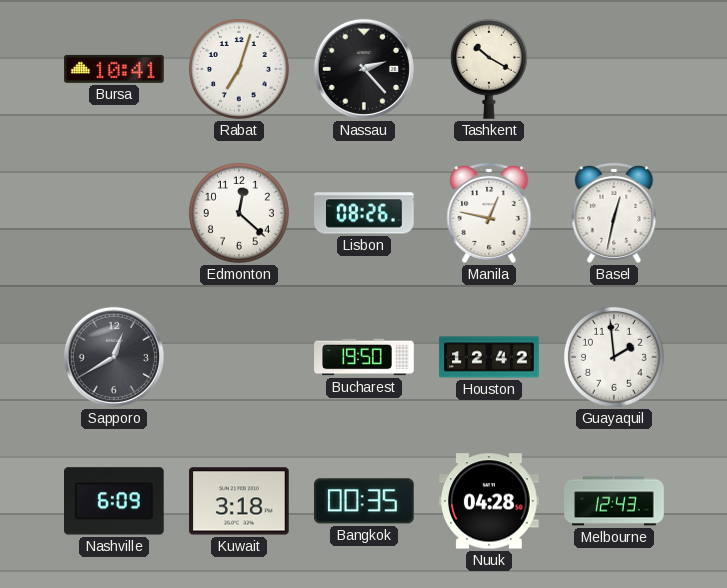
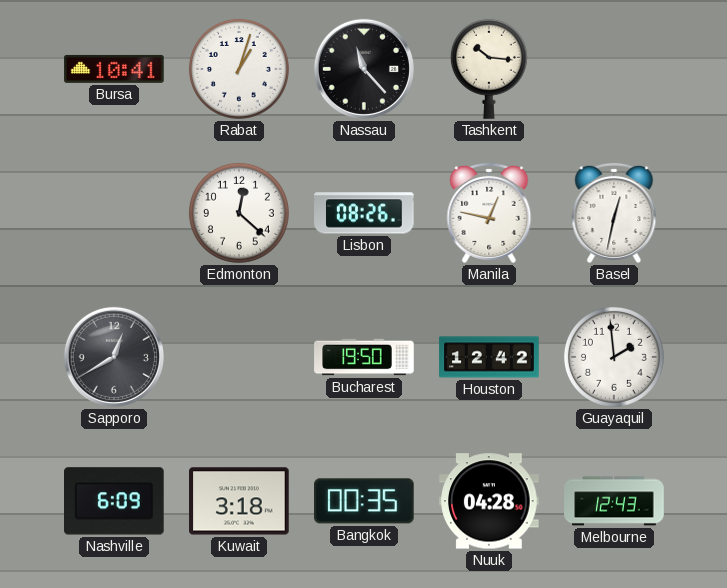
Rabat: 7:03 -> 1:03
Nassau: 2:23 -> 11:23
Tashkent: 10:20 -> 10:16
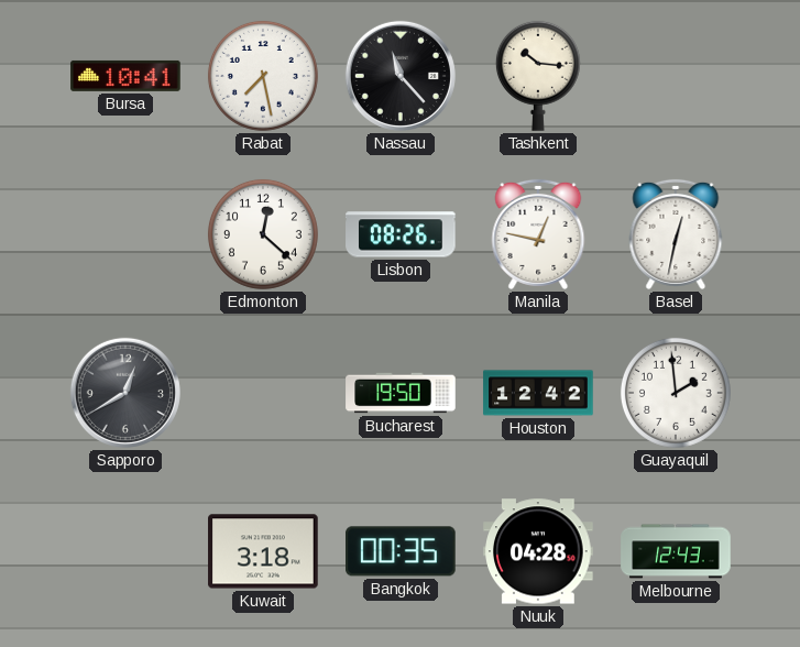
Rabat: 1:03 -> 7:28
Nashville: 6:09 -> none
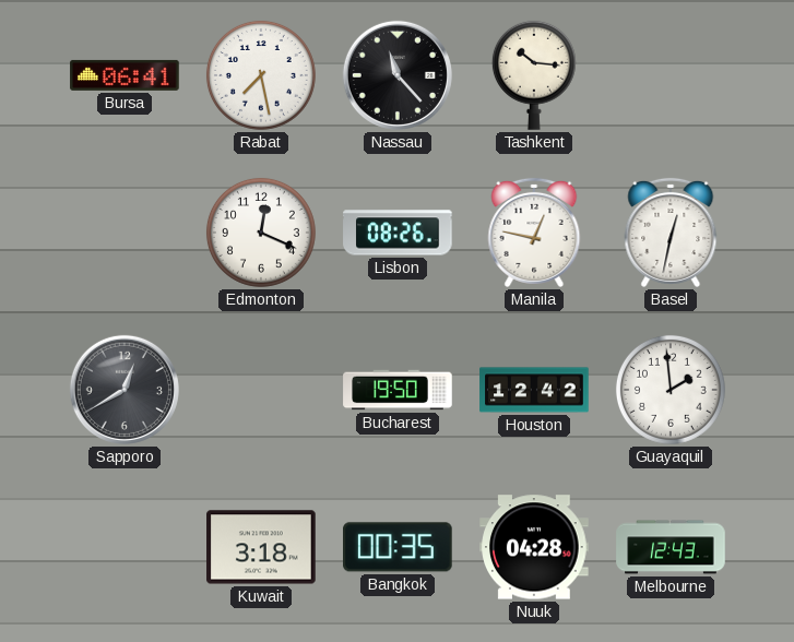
Bursa: 10:41 -> 06:41
Edmonton: 12:22 -> 12:19
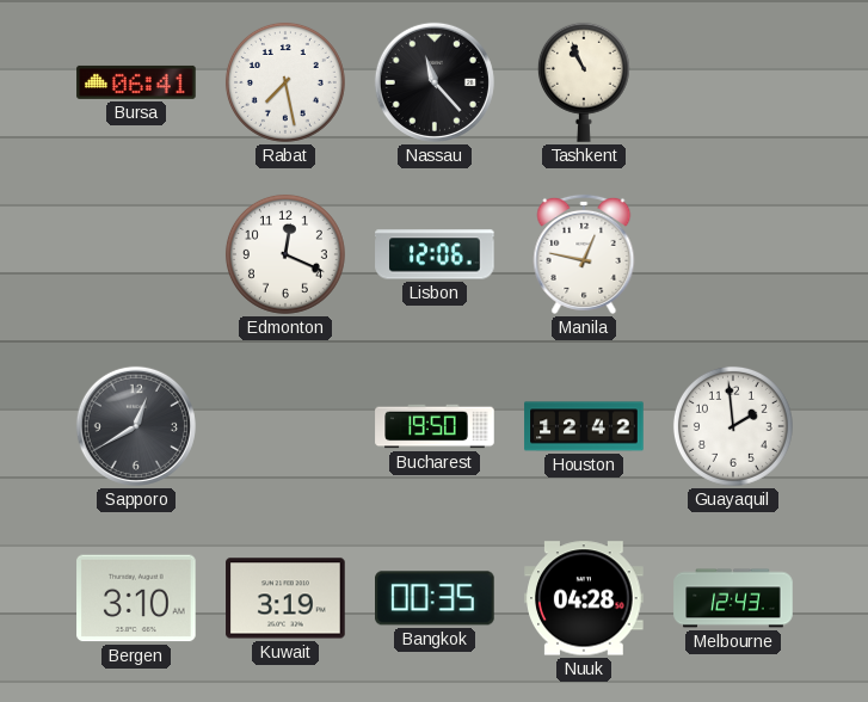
Tashkent: 10:16 -> 10:56
Lisbon: 08:26 -> 12:06
Basel: 12:32 -> none
Bergen: none -> 3:10
Kuwait: 3:18 -> 3:19
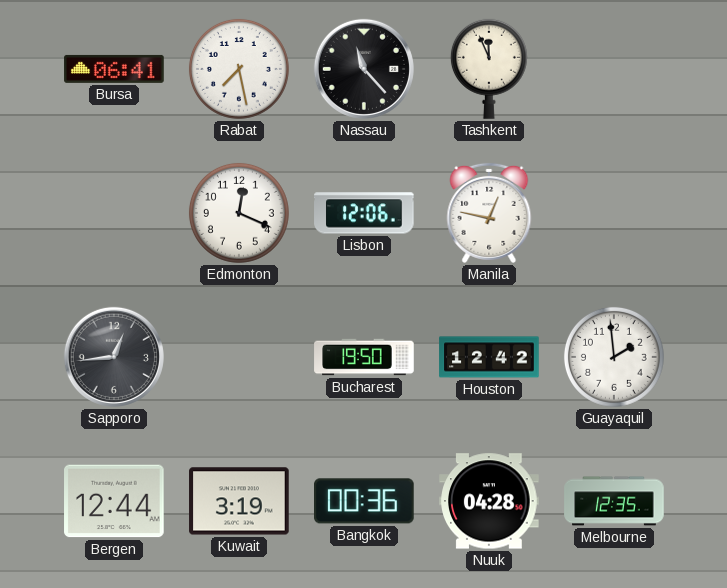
Tashkent: 10:56 -> 11:56
Sapporo: 12:40 -> 12:44
Bergen: 3:10 -> 12:44
Bangkok: 00:35 -> 00:36
Melbourne: 12:43 -> 12:35
